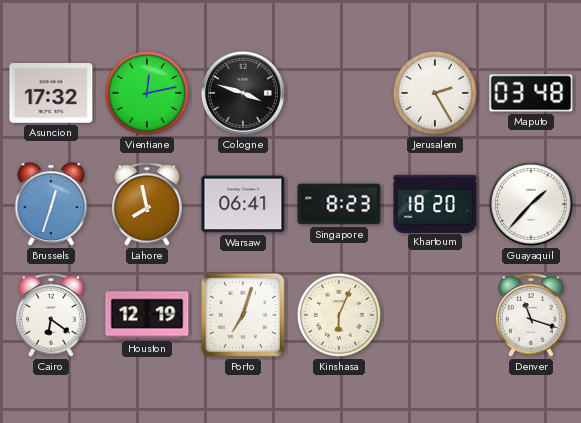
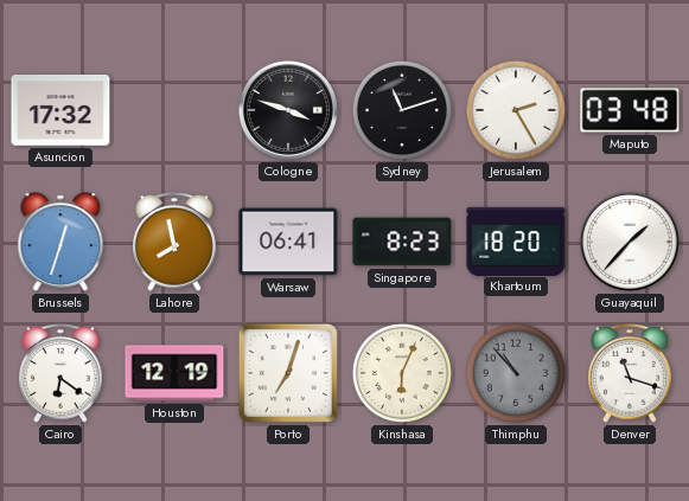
Vientiane: 12:13 -> none
Sydney: none -> 11:12
Thimphu: none -> 10:53
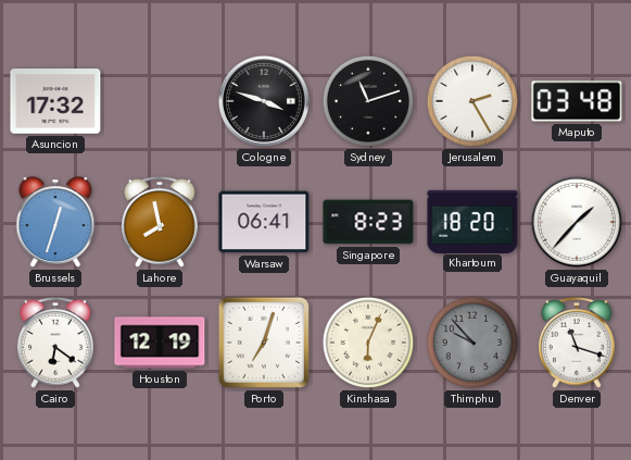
Thimphu: 10:53 -> 9:53
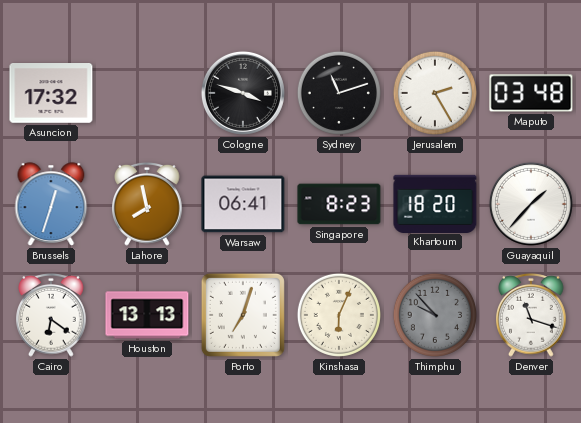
Houston: 12:19 -> 13:13
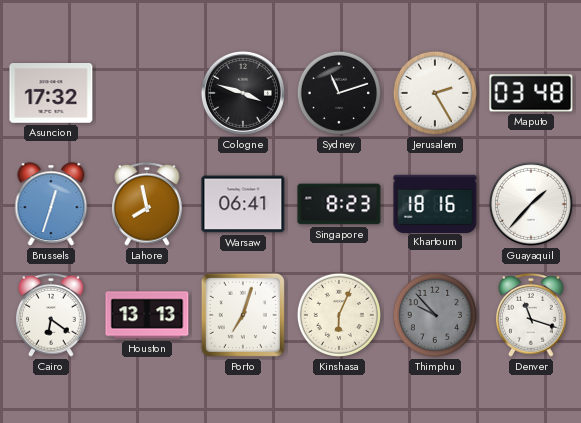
Khartoum: 18:20 -> 18:16
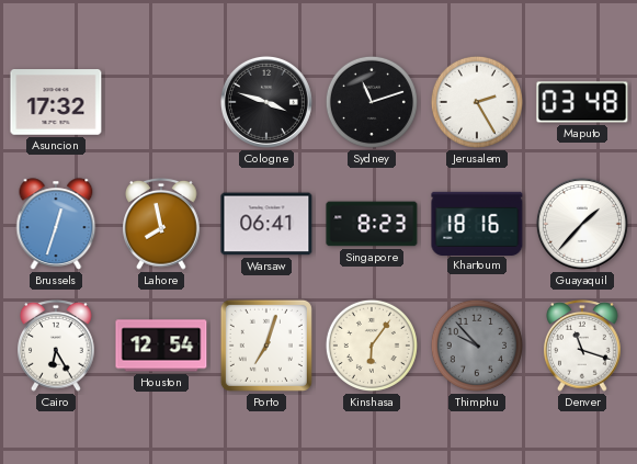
Cairo: 6:21 -> 6:25
Houston: 13:13 -> 12:54
Kinshasa: 6:04 -> 6:06
